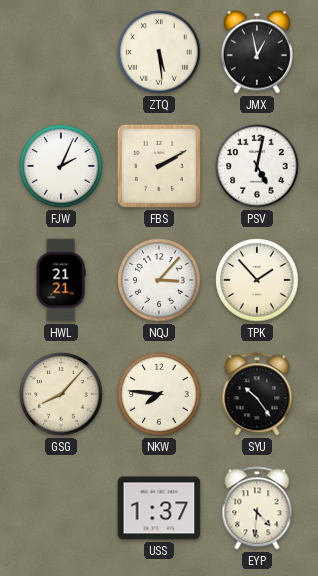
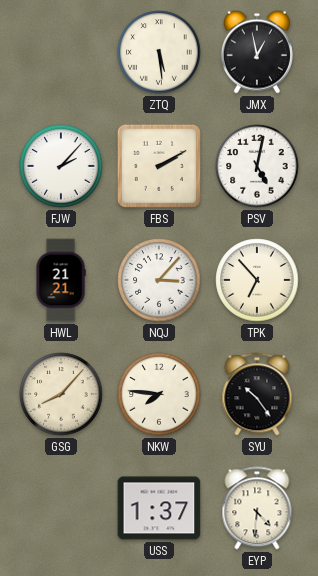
FJW: 2:04 -> 2:07
TPK: 1:53 -> 6:53
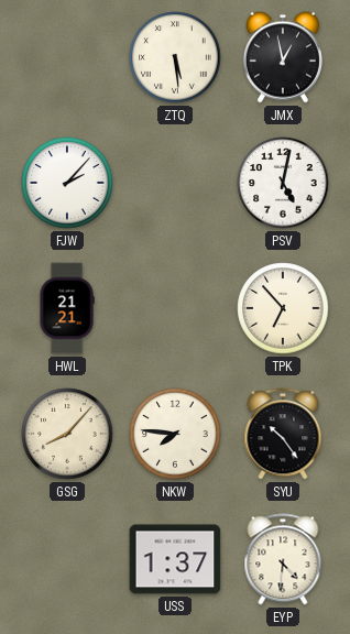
FBS: 2:10 -> none
NQJ: 3:07 -> none
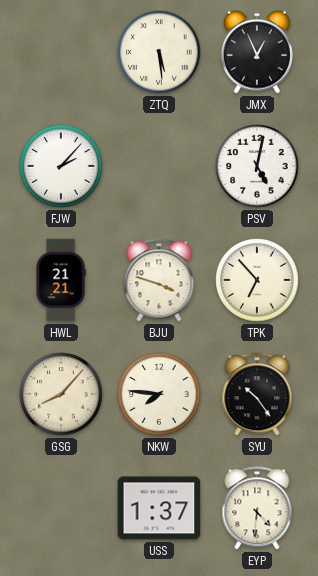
JMX: 12:58 -> 12:56
BJU: none -> 3:48
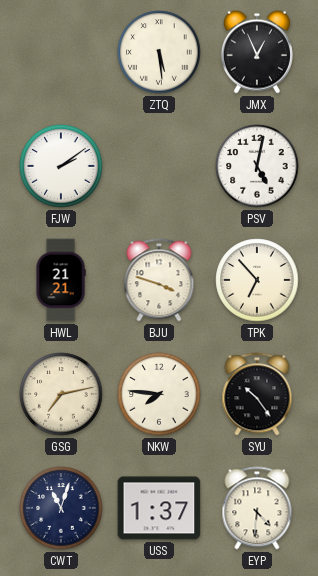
FJW: 2:07 -> 2:09
GSG: 8:07 -> 7:13
CWT: none -> 11:03
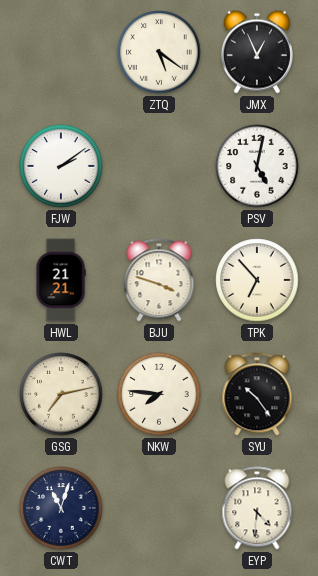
ZTQ: 5:29 -> 5:21
USS: 1:37 -> none
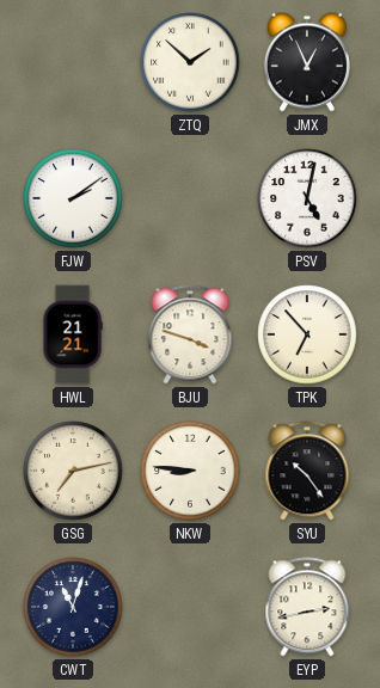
ZTQ: 5:21 -> 1:52
NKW: 7:46 -> 8:46
EYP: 4:31 -> 2:43
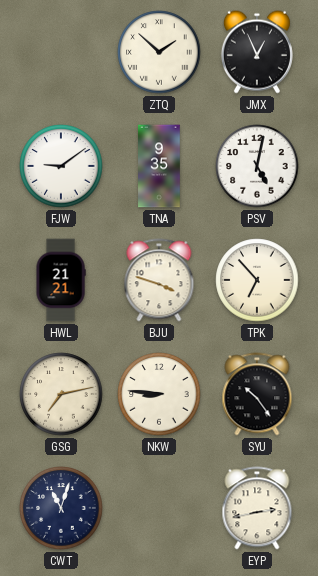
FJW: 2:09 -> 9:09
TNA: none -> 9:35
